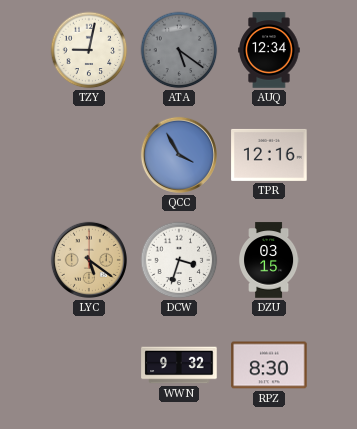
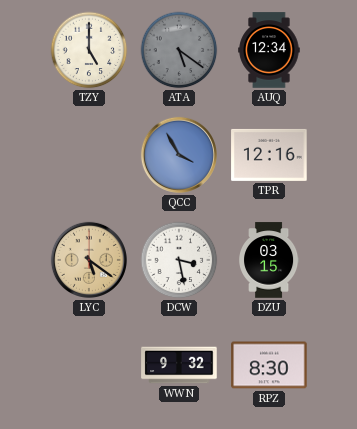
TZY: 9:02 -> 5:00
DCW: 3:33 -> 3:28
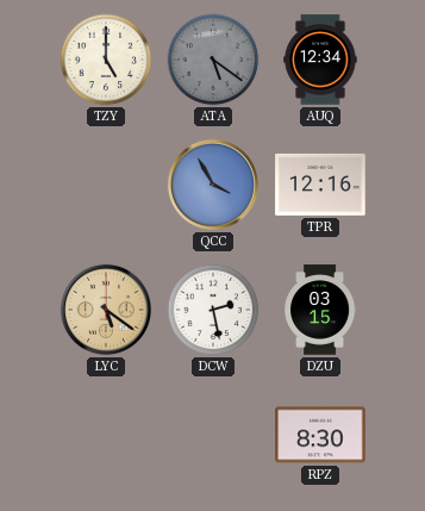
DCW: 3:28 -> 2:28
WWN: 9:32 -> none
